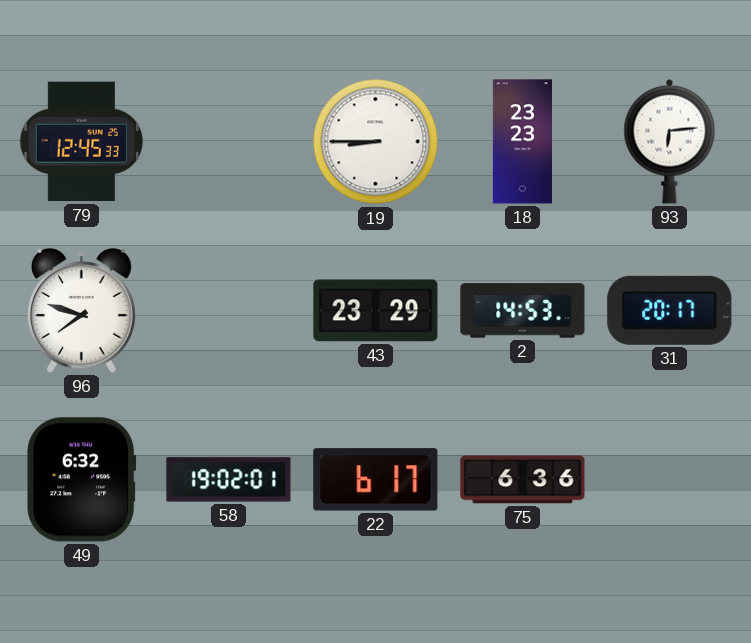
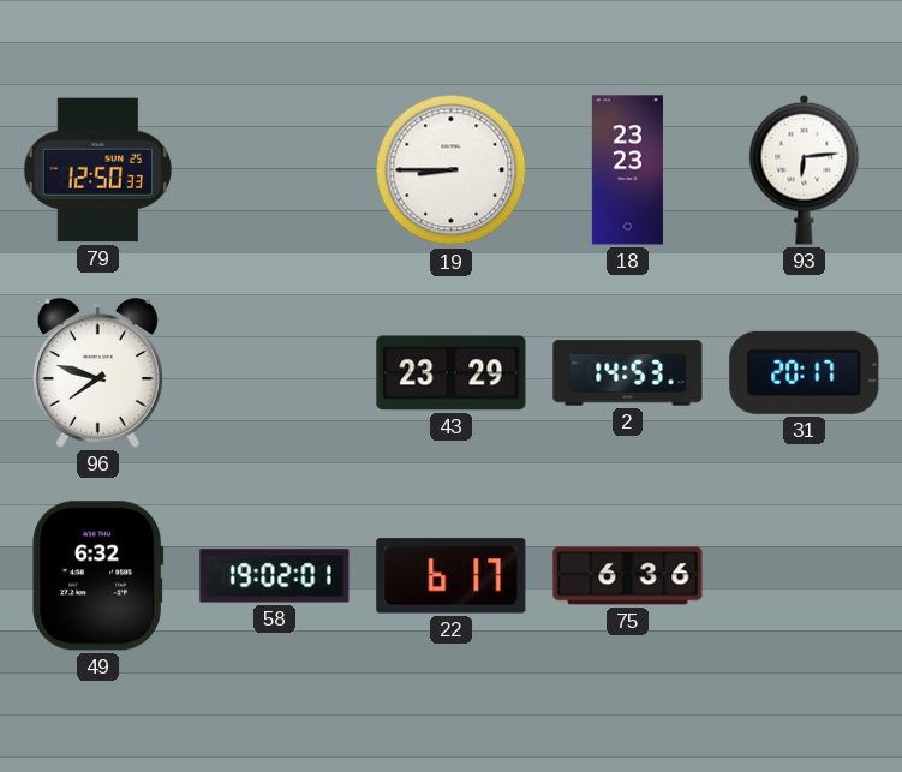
79: 12:45 -> 12:50
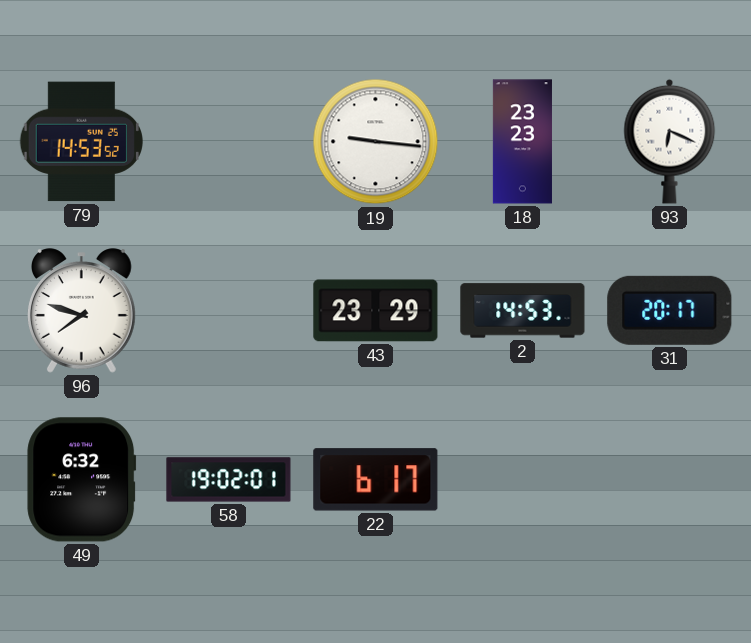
79: 12:50 -> 14:53
19: 8:45 -> 9:16
93: 6:14 -> 6:19
75: 6:36 -> none
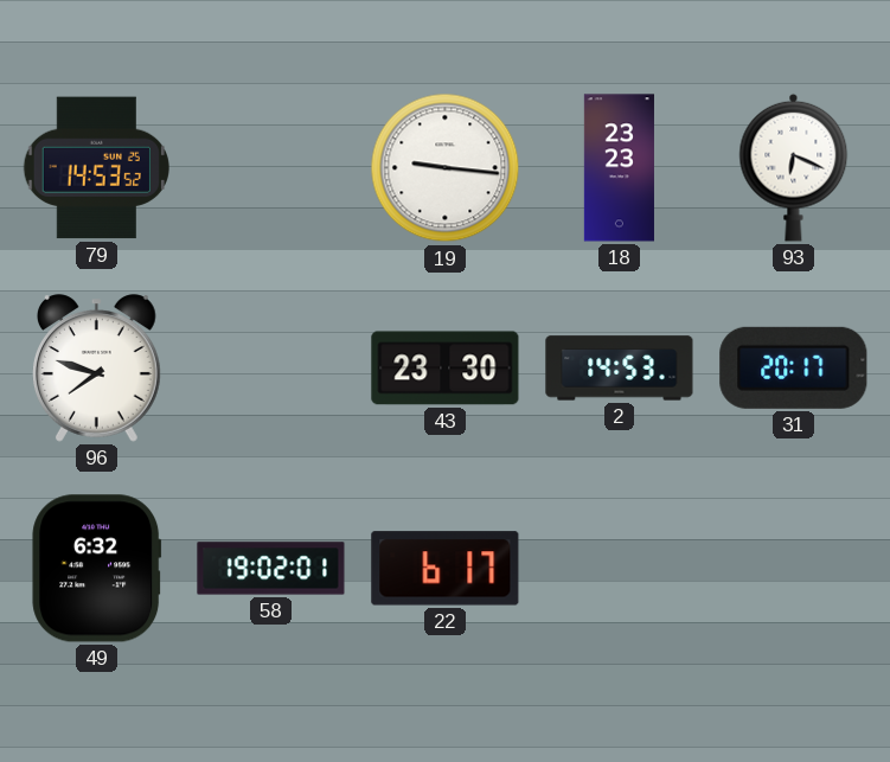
43: 23:29 -> 23:30
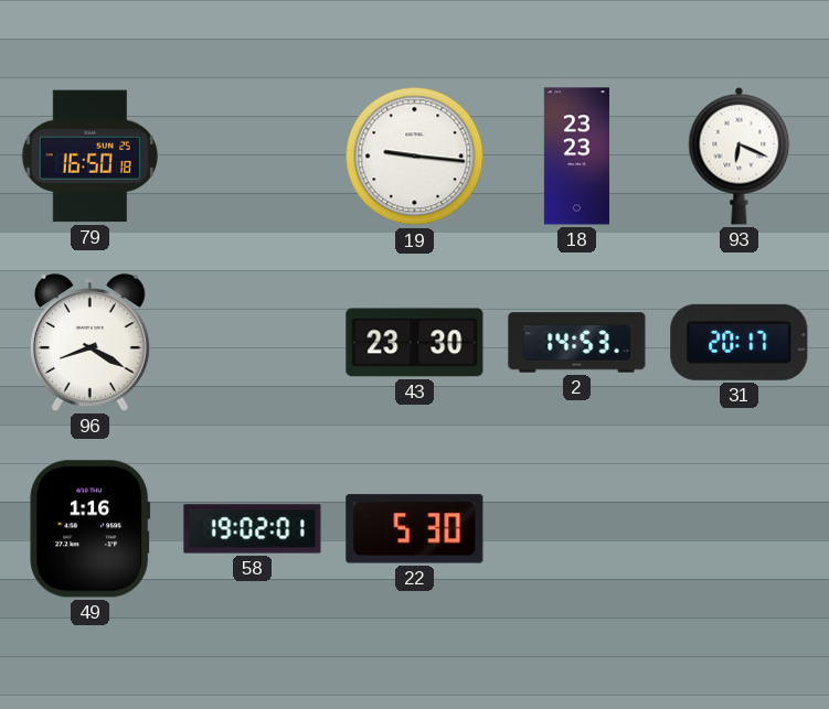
79: 14:53 -> 16:50
96: 7:48 -> 8:20
49: 6:32 -> 1:16
22: 6:17 -> 5:30
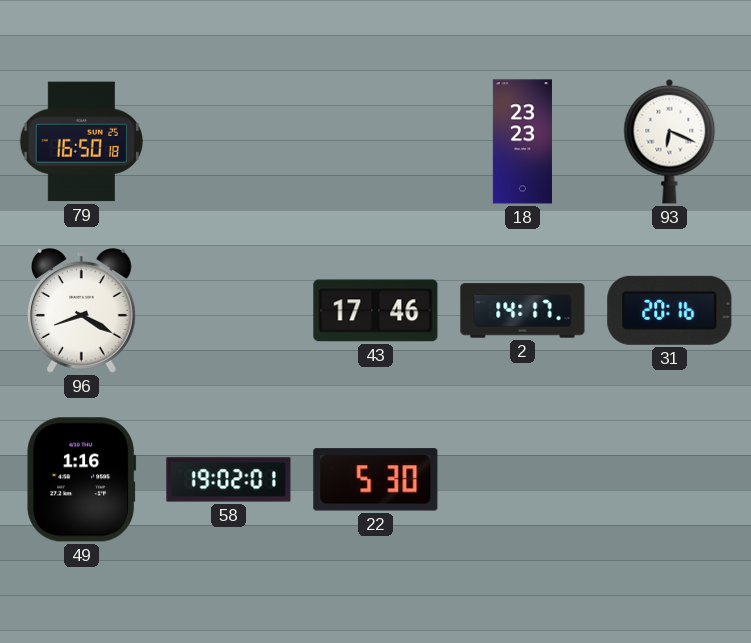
19: 9:16 -> none
43: 23:30 -> 17:46
2: 14:53 -> 14:17
31: 20:17 -> 20:16
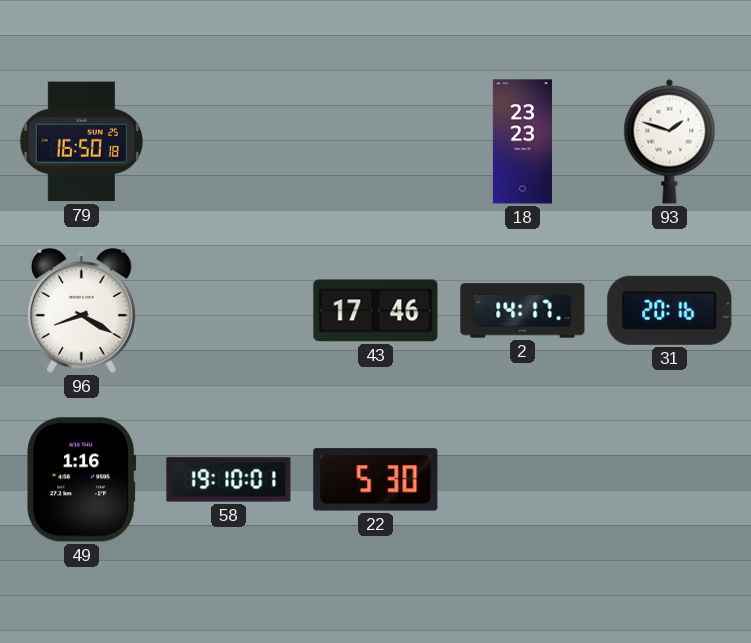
93: 6:19 -> 1:48
58: 19:02 -> 19:10
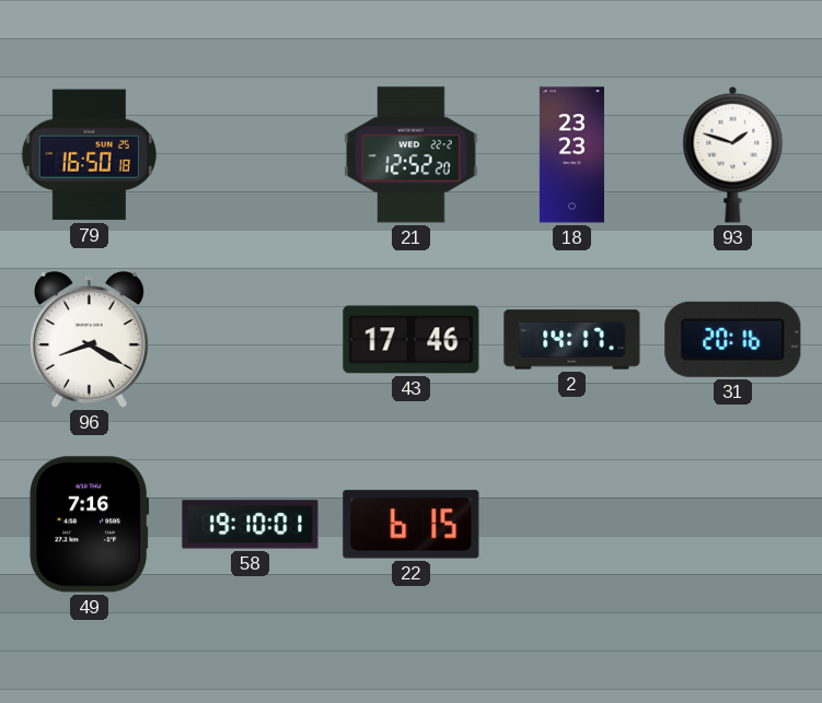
21: none -> 12:52
49: 1:16 -> 7:16
22: 5:30 -> 6:15
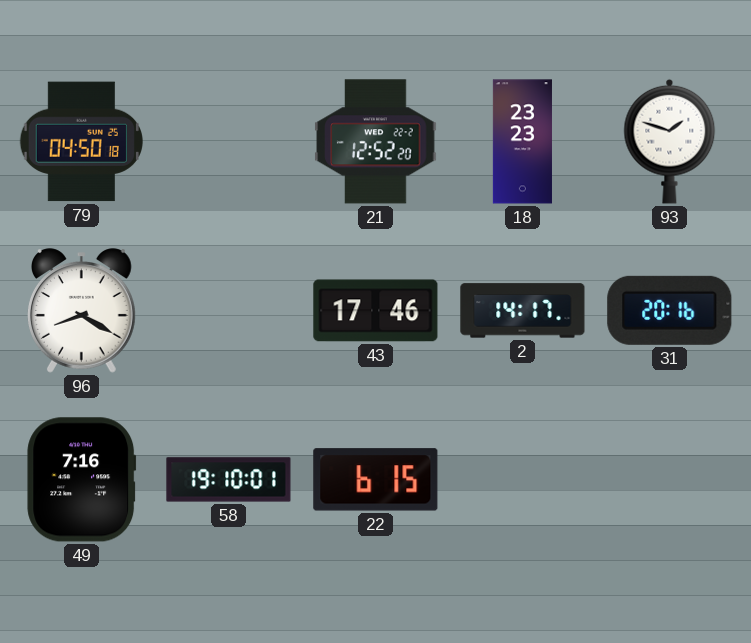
79: 16:50 -> 04:50
